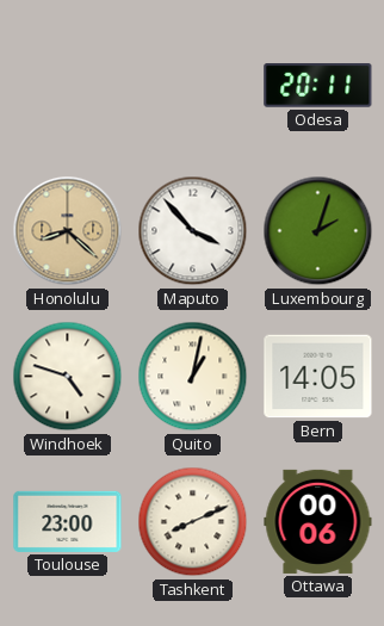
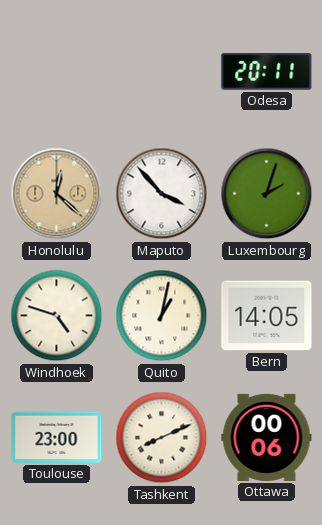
Honolulu: 8:22 -> 12:22
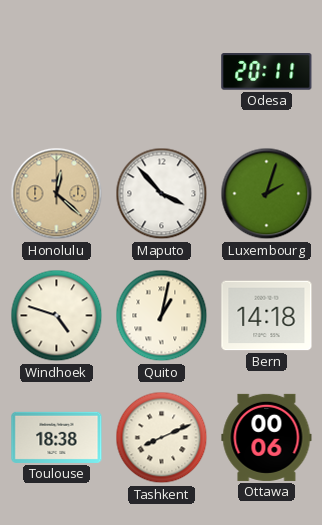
Bern: 14:05 -> 14:18
Toulouse: 23:00 -> 18:38
